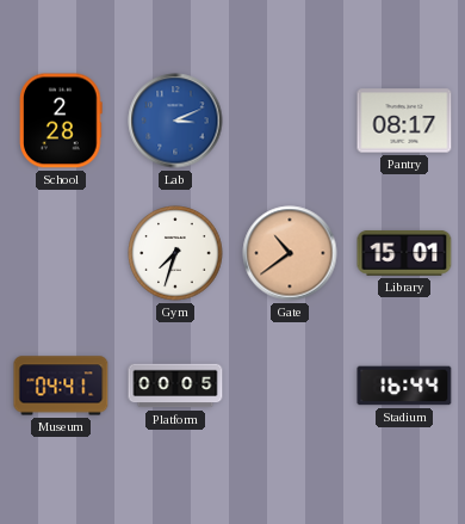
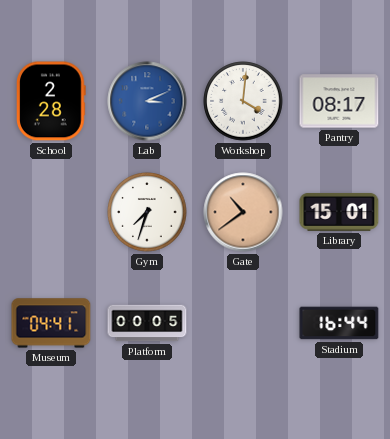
Workshop: none -> 4:01
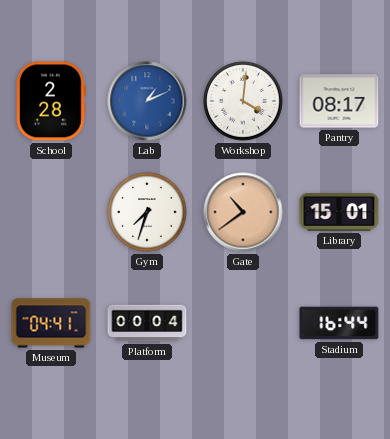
Lab: 3:11 -> 1:11
Platform: 00:05 -> 00:04
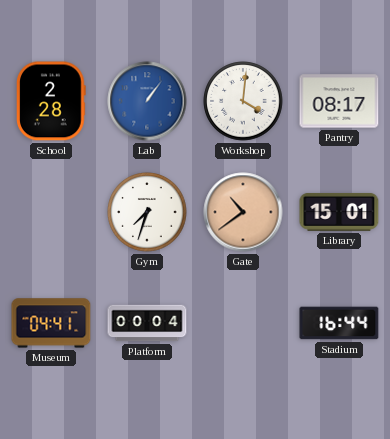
Lab: 1:11 -> 1:06
